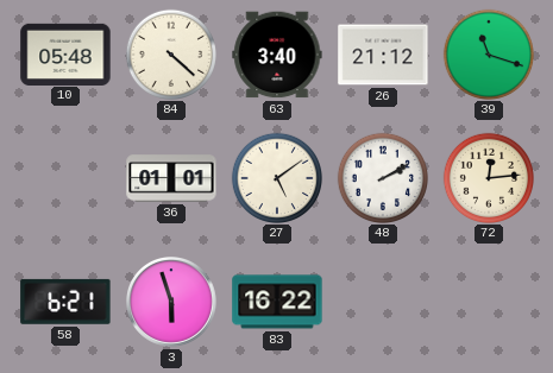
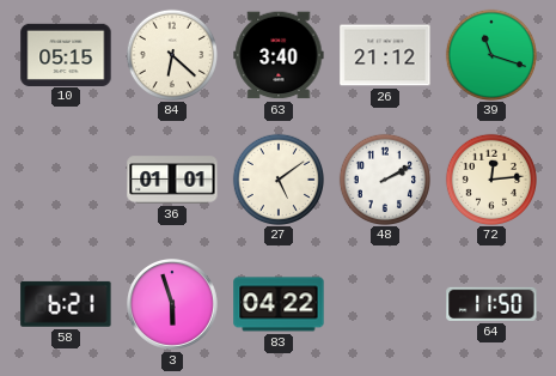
10: 05:48 -> 05:15
84: 4:22 -> 6:22
83: 16:22 -> 04:22
64: none -> 11:50
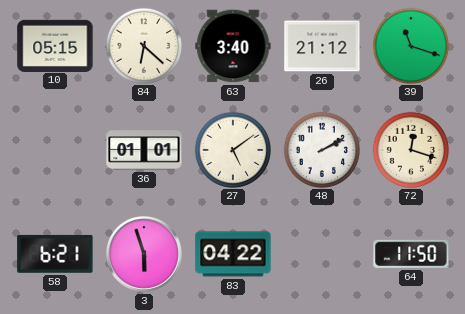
72: 12:14 -> 12:18
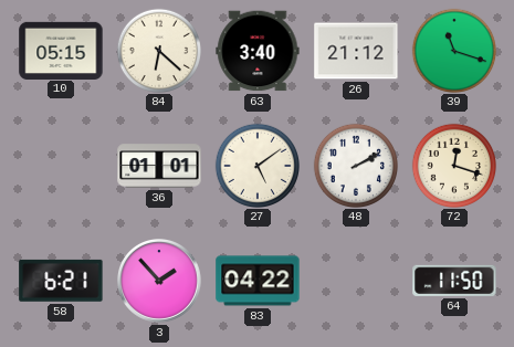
3: 5:57 -> 1:53
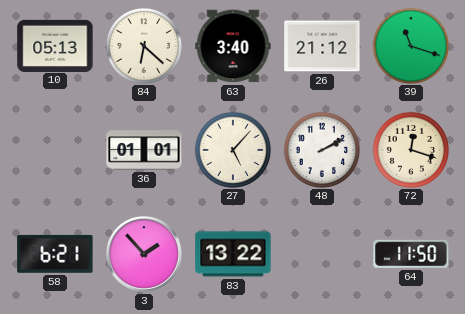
10: 05:15 -> 05:13
27: 5:09 -> 5:07
83: 04:22 -> 13:22
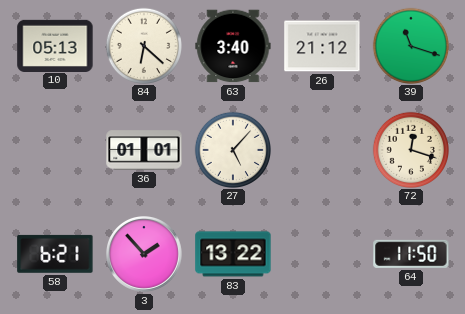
48: 2:10 -> none
